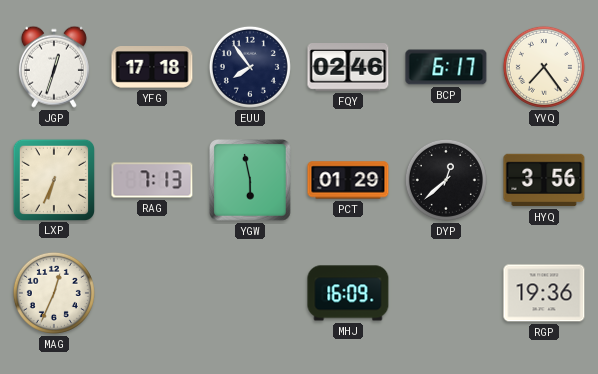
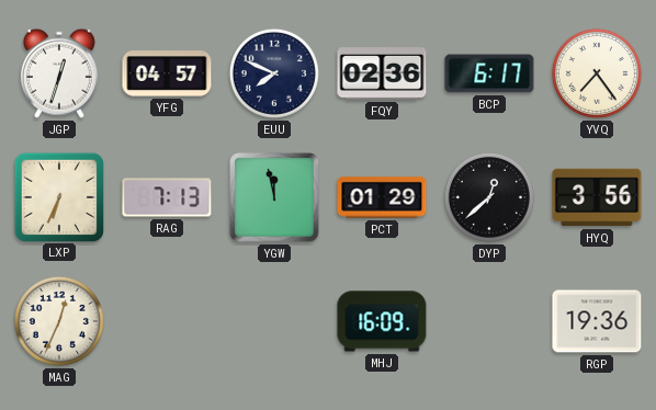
YFG: 17:18 -> 04:57
EUU: 7:54 -> 7:49
FQY: 02:46 -> 02:36
YGW: 5:58 -> 11:58
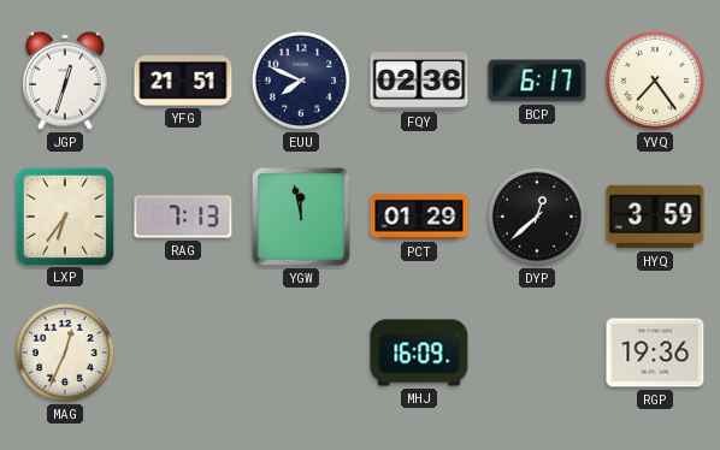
YFG: 04:57 -> 21:51
LXP: 6:34 -> 6:36
HYQ: 3:56 -> 3:59
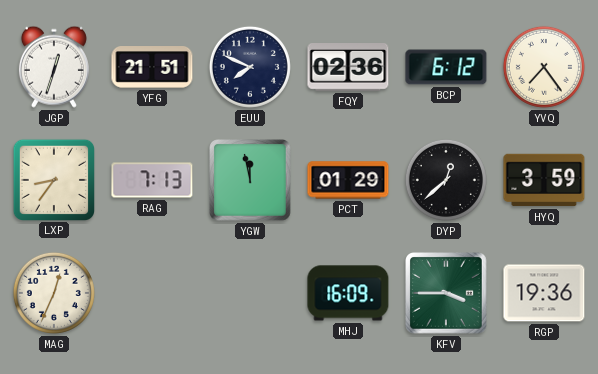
BCP: 6:17 -> 6:12
LXP: 6:36 -> 8:36
KFV: none -> 3:45
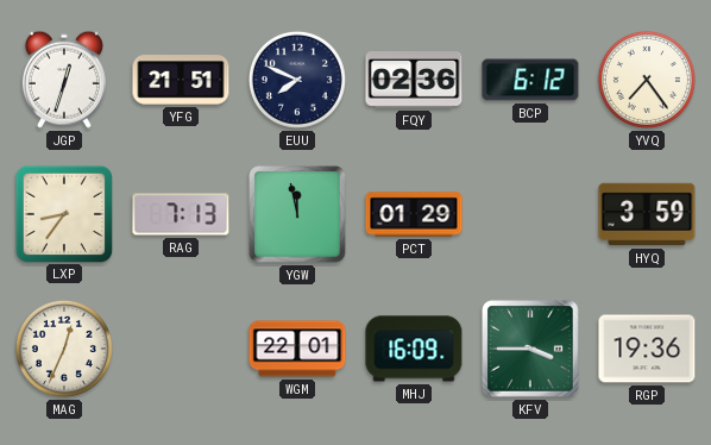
DYP: 12:38 -> none
WGM: none -> 22:01
